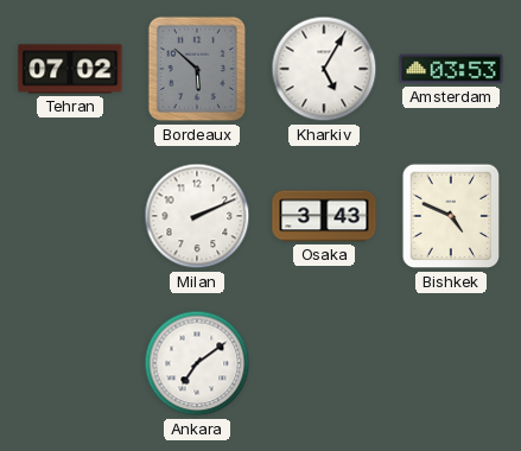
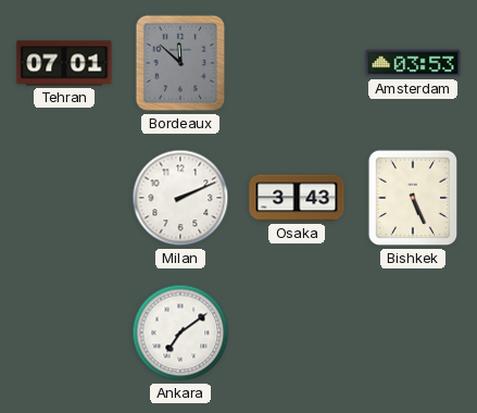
Tehran: 07:02 -> 07:01
Bordeaux: 5:52 -> 11:52
Kharkiv: 5:05 -> none
Bishkek: 4:49 -> 5:26
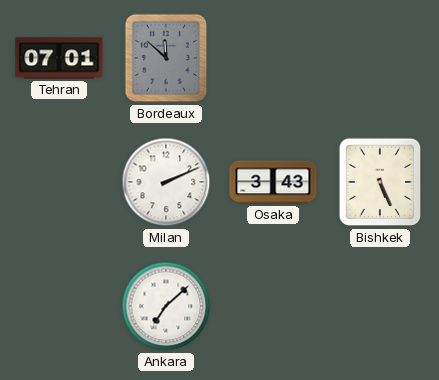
Amsterdam: 03:53 -> none
Ankara: 7:09 -> 7:08
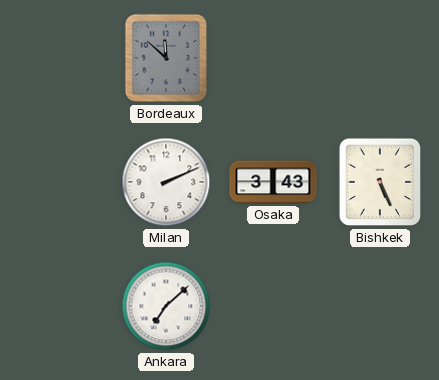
Tehran: 07:01 -> none
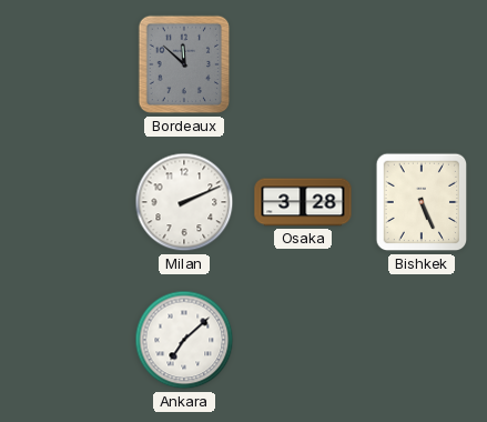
Osaka: 3:43 -> 3:28
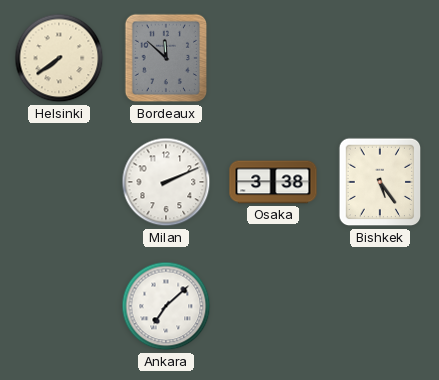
Helsinki: none -> 7:39
Osaka: 3:28 -> 3:38
Bishkek: 5:26 -> 5:24
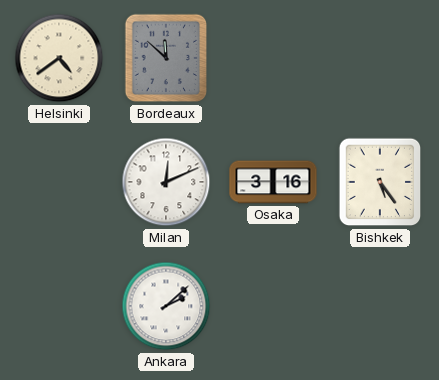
Helsinki: 7:39 -> 4:39
Milan: 2:11 -> 12:11
Osaka: 3:38 -> 3:16
Ankara: 7:08 -> 2:08
